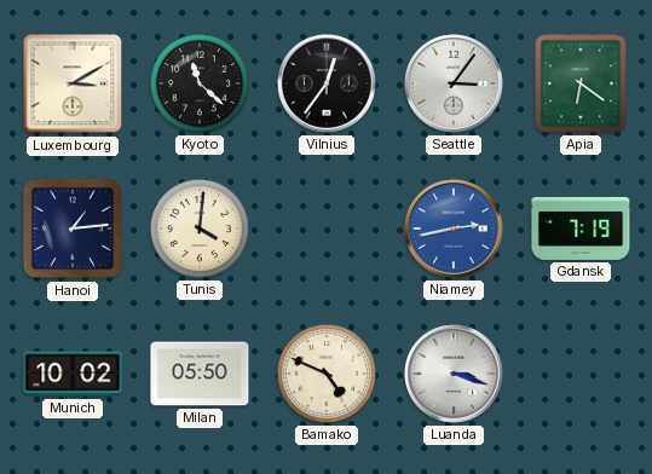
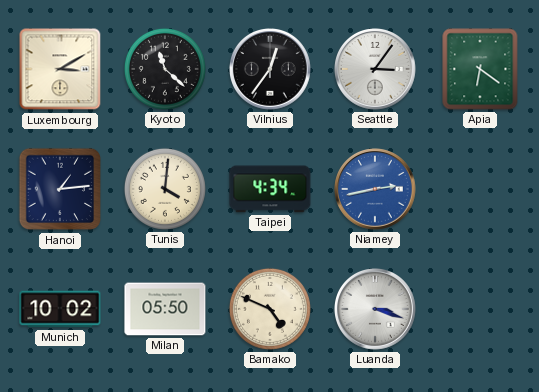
Taipei: none -> 4:34
Gdansk: 7:19 -> none
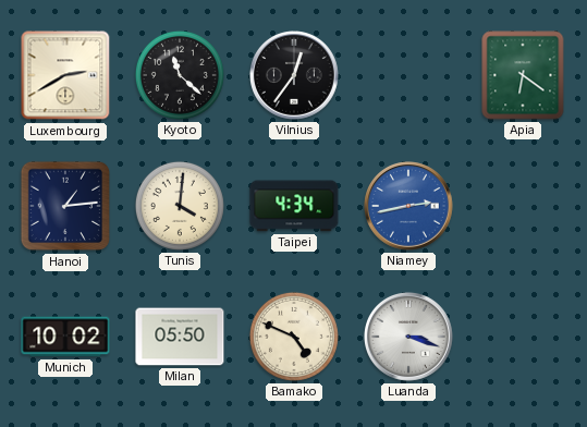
Luxembourg: 3:10 -> 2:40
Seattle: 3:06 -> none
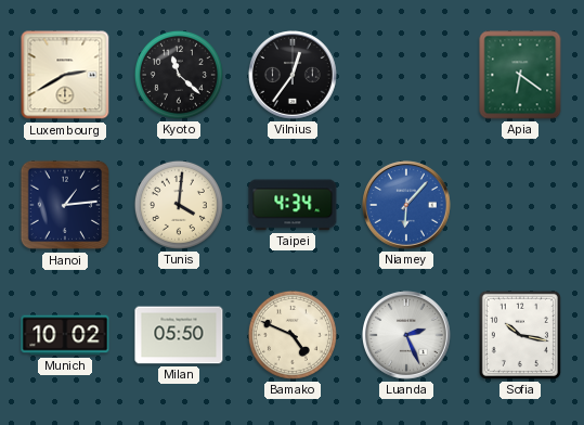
Niamey: 2:43 -> 6:07
Luanda: 3:18 -> 2:26
Sofia: none -> 10:17
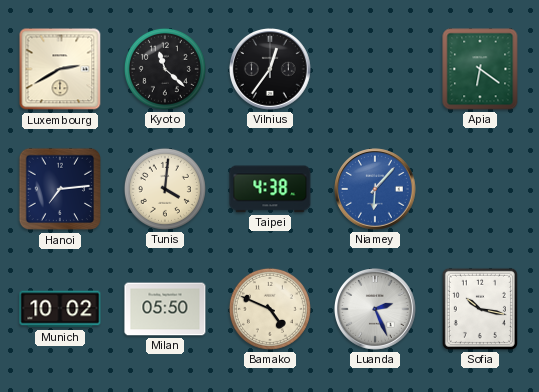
Hanoi: 1:14 -> 7:14
Taipei: 4:34 -> 4:38
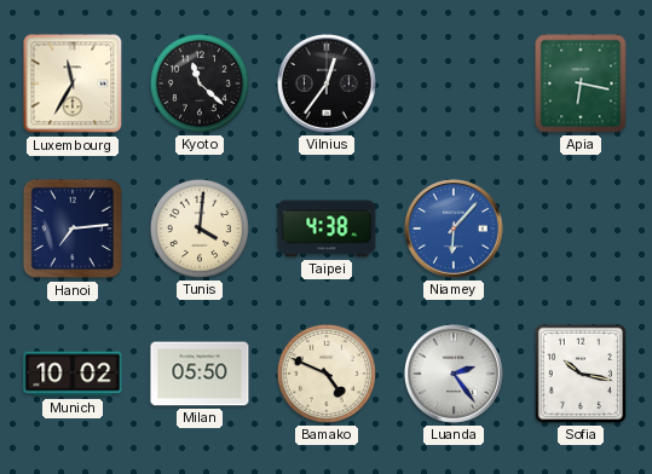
Luxembourg: 2:40 -> 11:35
Apia: 6:21 -> 6:17
Luanda: 2:26 -> 2:24
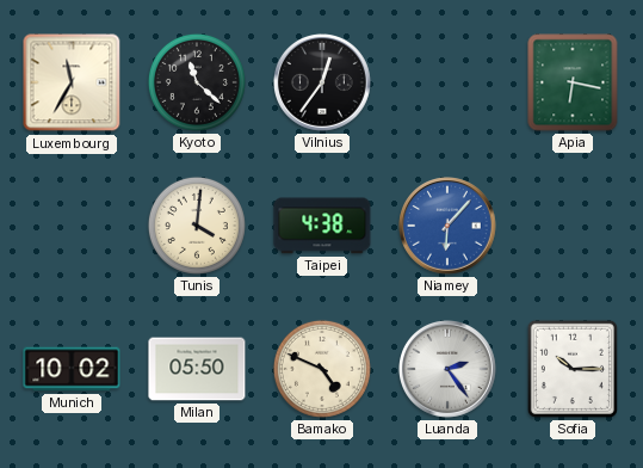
Hanoi: 7:14 -> none
Sofia: 10:17 -> 10:15
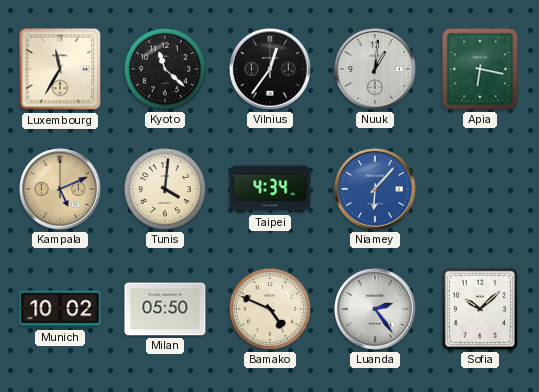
Nuuk: none -> 1:01
Kampala: none -> 5:11
Taipei: 4:38 -> 4:34
Sofia: 10:15 -> 10:08
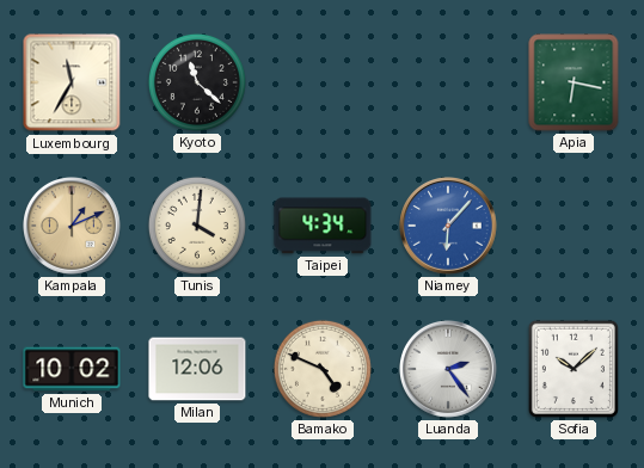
Vilnius: 12:36 -> none
Nuuk: 1:01 -> none
Kampala: 5:11 -> 1:11
Milan: 05:50 -> 12:06
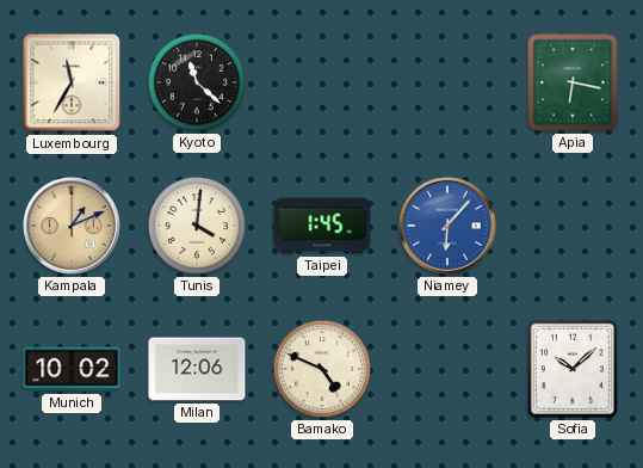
Taipei: 4:34 -> 1:45
Luanda: 2:24 -> none
